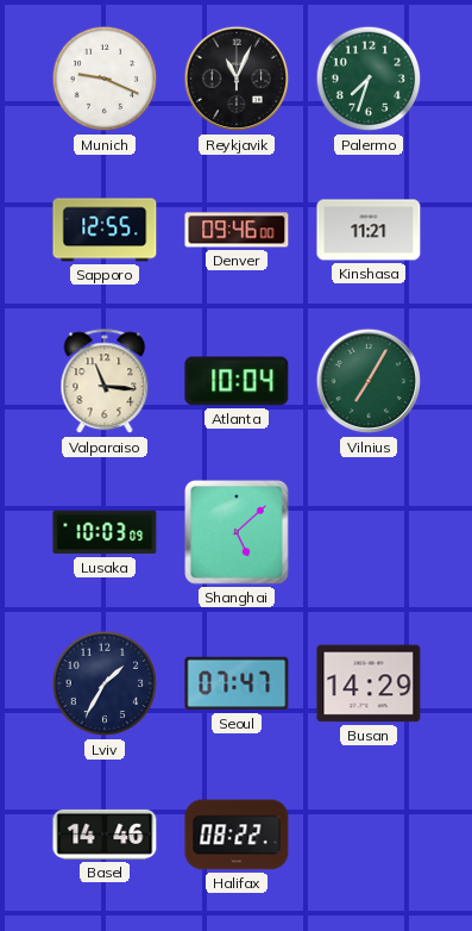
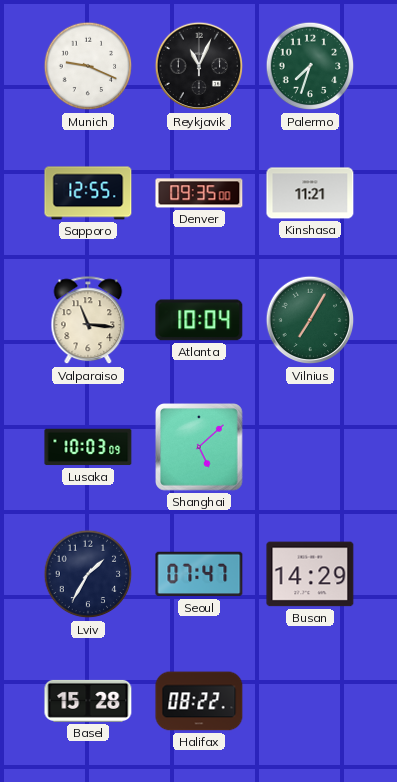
Denver: 09:46 -> 09:35
Basel: 14:46 -> 15:28
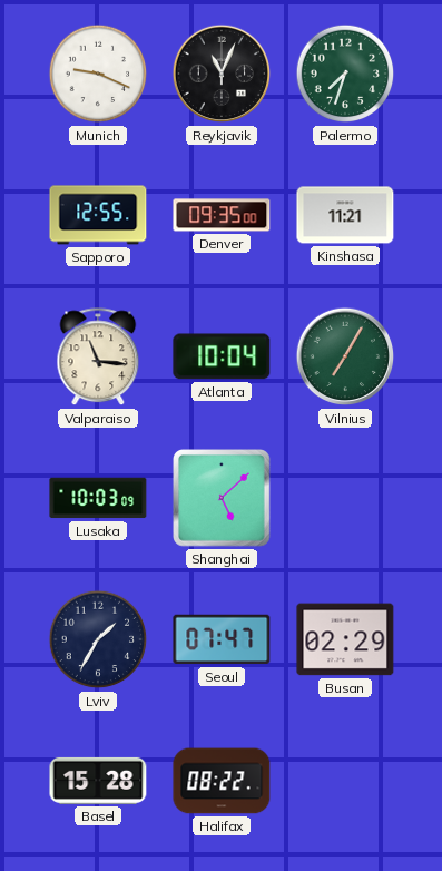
Busan: 14:29 -> 02:29
